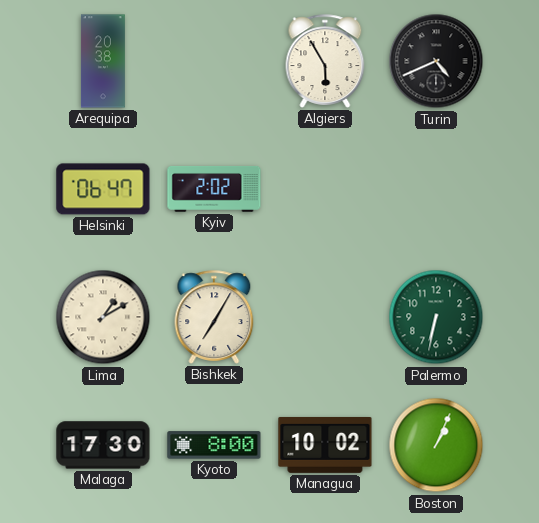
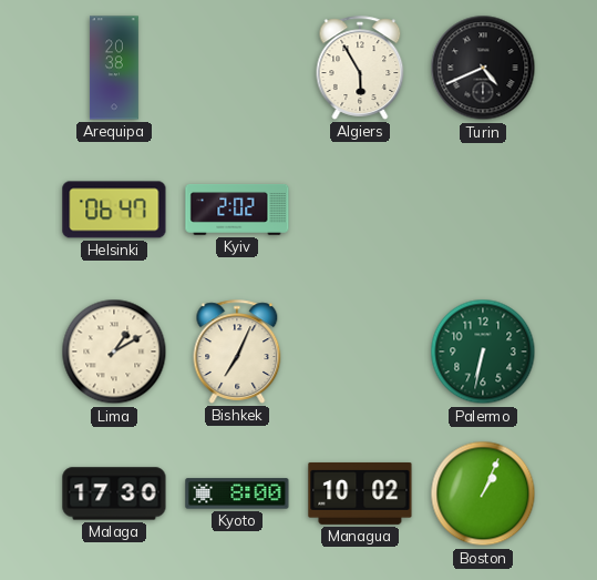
Bishkek: 7:05 -> 7:04
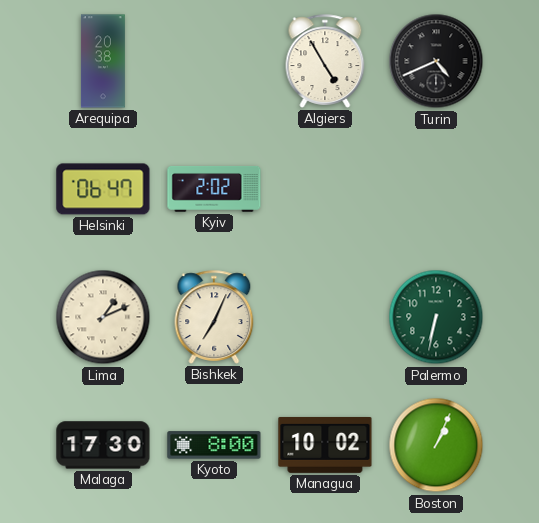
Algiers: 5:55 -> 4:55
Lima: 1:10 -> 1:11
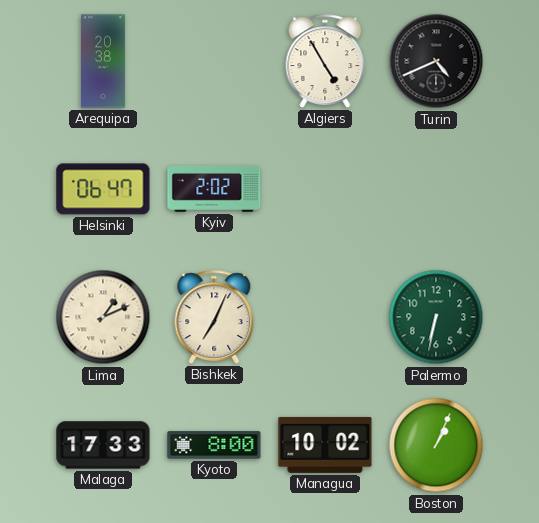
Malaga: 17:30 -> 17:33
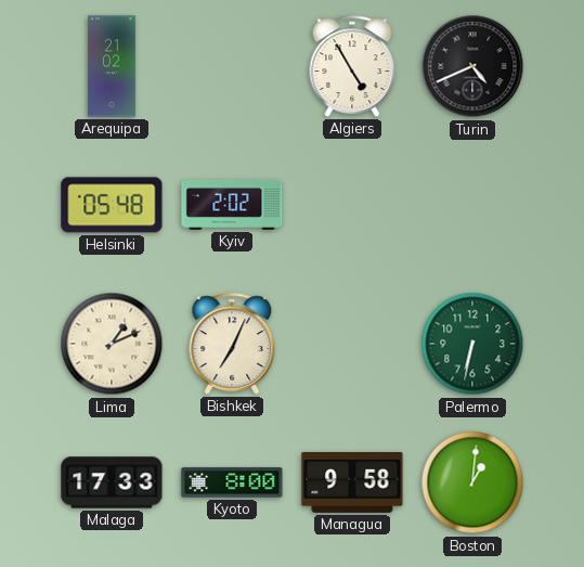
Arequipa: 20:38 -> 21:02
Helsinki: 06:47 -> 05:48
Managua: 10:02 -> 9:58
Boston: 1:04 -> 1:01
